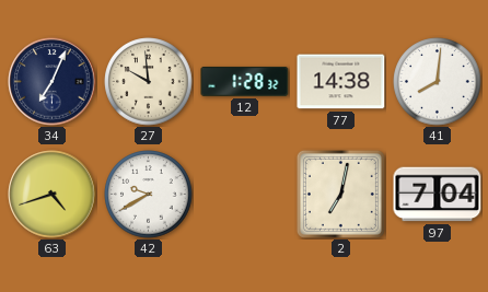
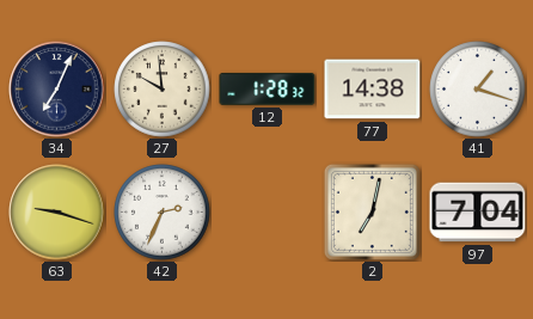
41: 8:01 -> 1:18
63: 4:42 -> 9:18
42: 9:40 -> 2:34
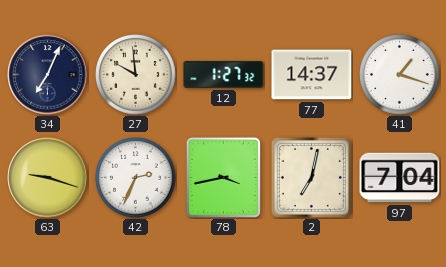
12: 1:28 -> 1:27
77: 14:38 -> 14:37
78: none -> 3:43
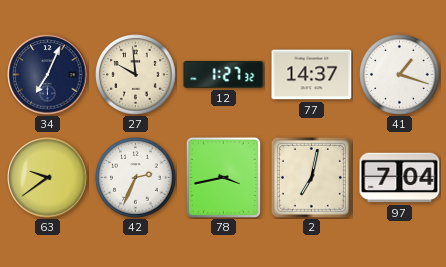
63: 9:18 -> 9:39
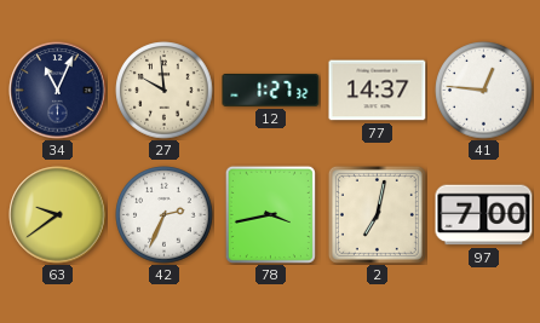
34: 7:04 -> 11:04
41: 1:18 -> 12:46
97: 7:04 -> 7:00
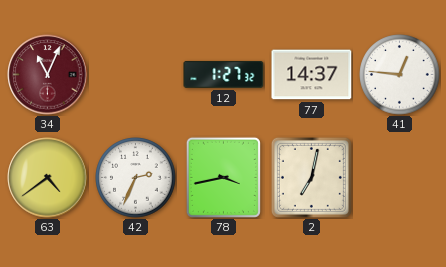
34 dial: navy -> burgundy
27: 9:59 -> none
63: 9:39 -> 4:39
97: 7:00 -> none
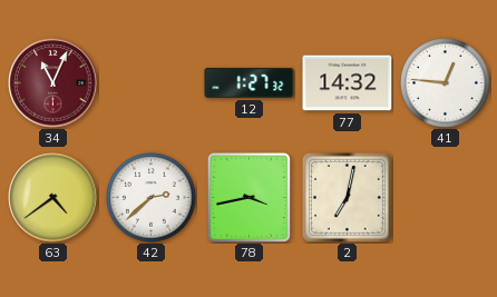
77: 14:37 -> 14:32
42: 2:34 -> 2:38
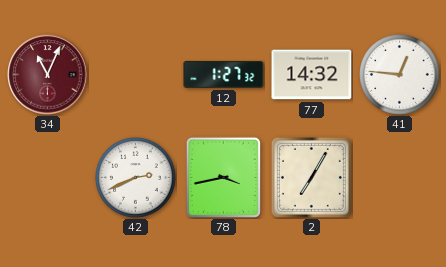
63: 4:39 -> none
42: 2:38 -> 2:41
2: 7:02 -> 7:05
